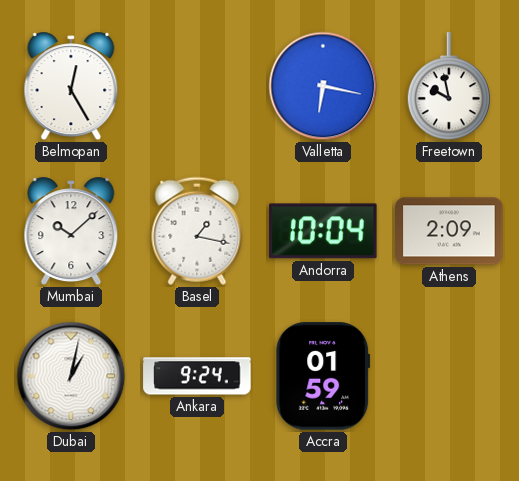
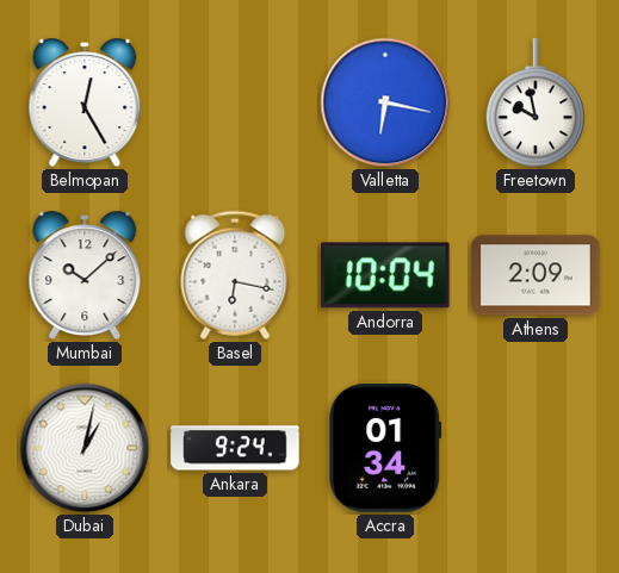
Basel: 1:17 -> 6:17
Accra: 01:59 -> 01:34
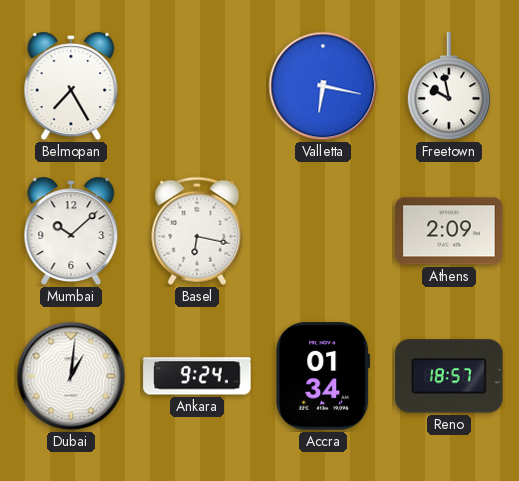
Belmopan: 12:25 -> 7:25
Andorra: 10:04 -> none
Dubai: 1:02 -> 1:01
Reno: none -> 18:57
